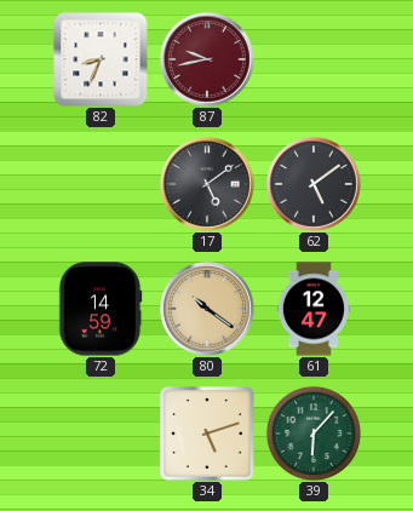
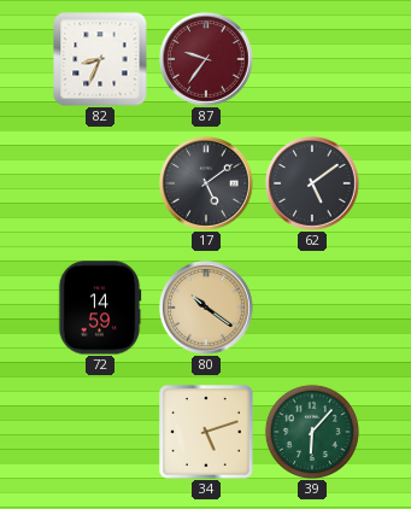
87: 9:43 -> 9:36
61: 12:47 -> none
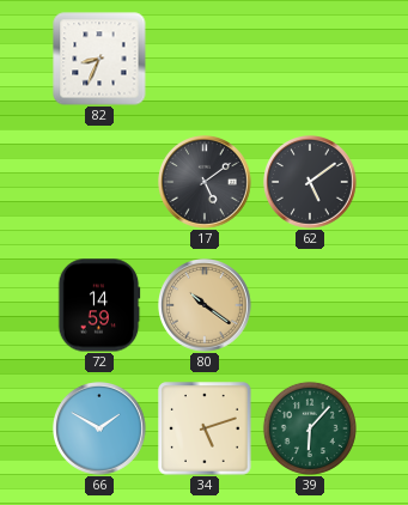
87: 9:36 -> none
66: none -> 1:50
